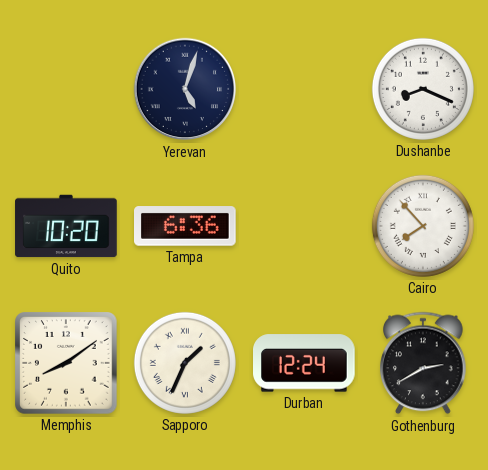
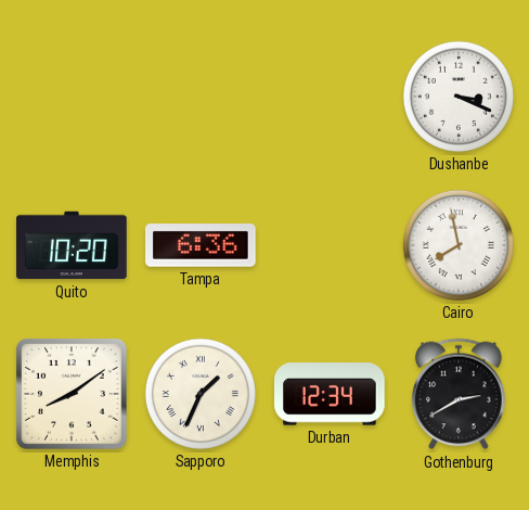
Yerevan: 5:03 -> none
Dushanbe: 8:19 -> 3:19
Cairo: 7:53 -> 7:58
Durban: 12:24 -> 12:34
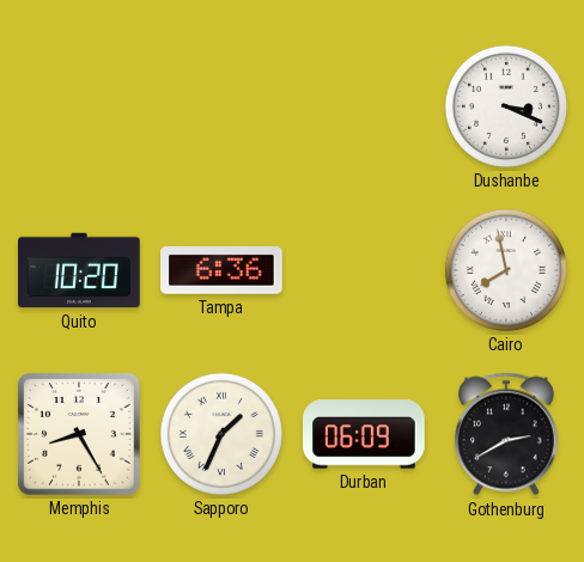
Memphis: 8:09 -> 8:25
Durban: 12:34 -> 06:09
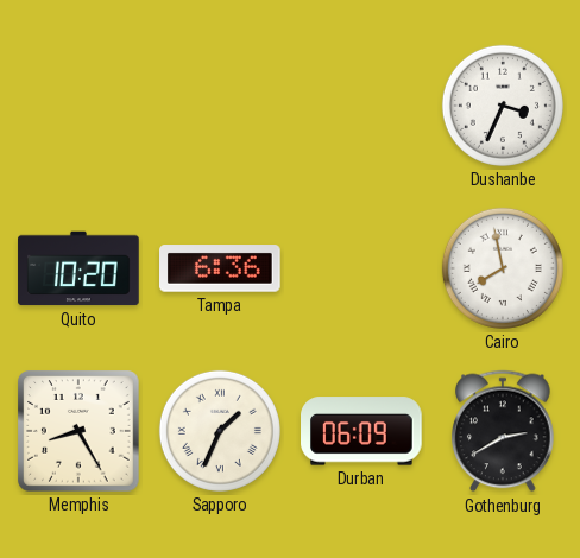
Dushanbe: 3:19 -> 3:34
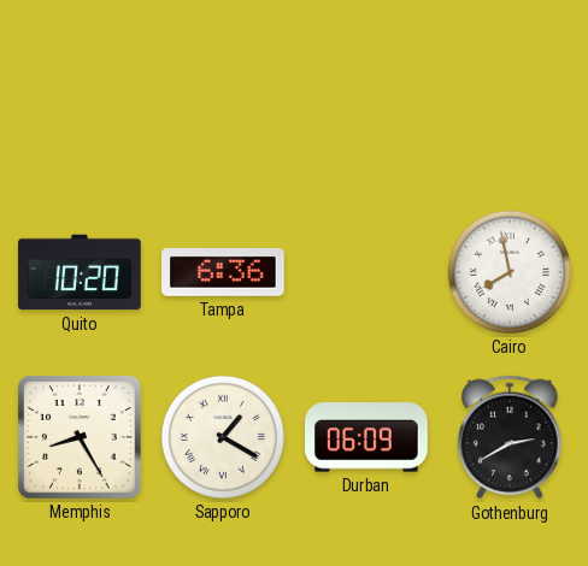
Dushanbe: 3:34 -> none
Sapporo: 1:34 -> 1:20
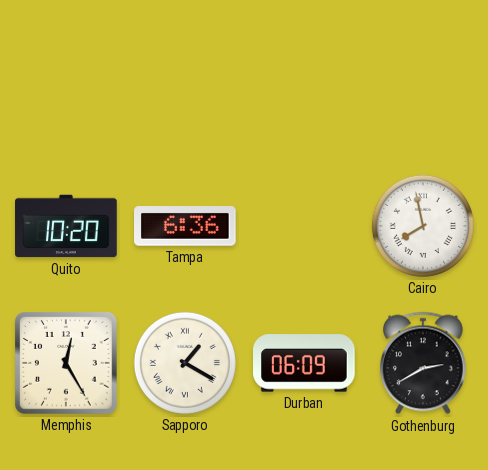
Memphis: 8:25 -> 12:25
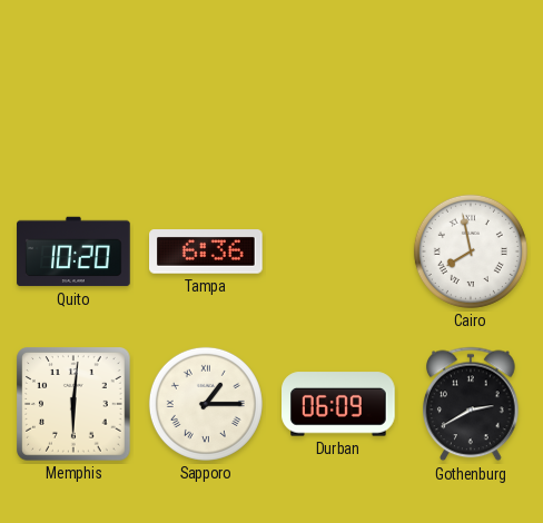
Memphis: 12:25 -> 6:01
Sapporo: 1:20 -> 1:15
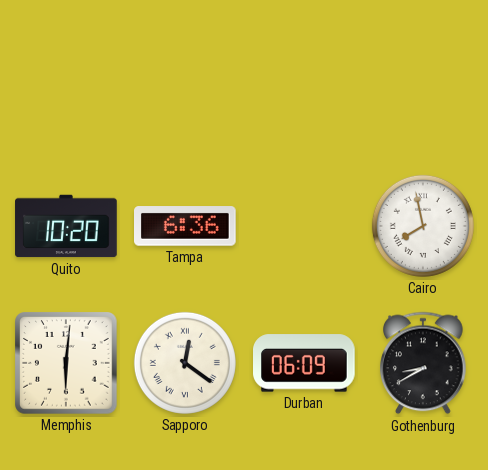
Sapporo: 1:15 -> 12:21
Gothenburg: 2:40 -> 8:40
